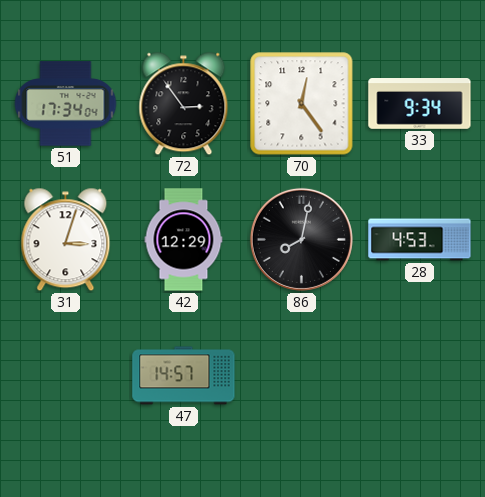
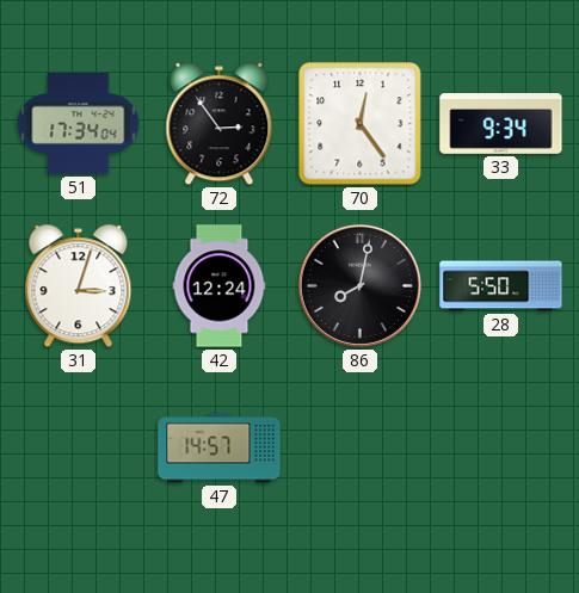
42: 12:29 -> 12:24
28: 4:53 -> 5:50
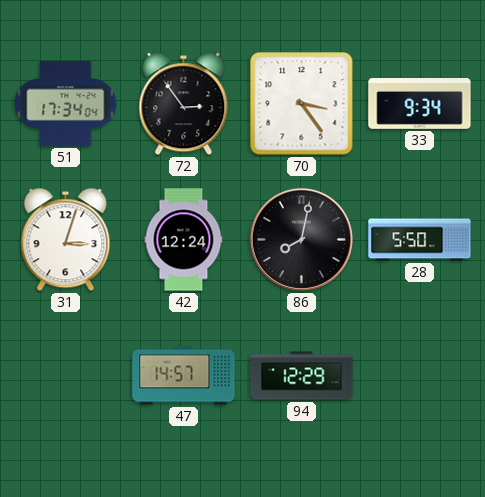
70: 12:24 -> 3:24
94: none -> 12:29
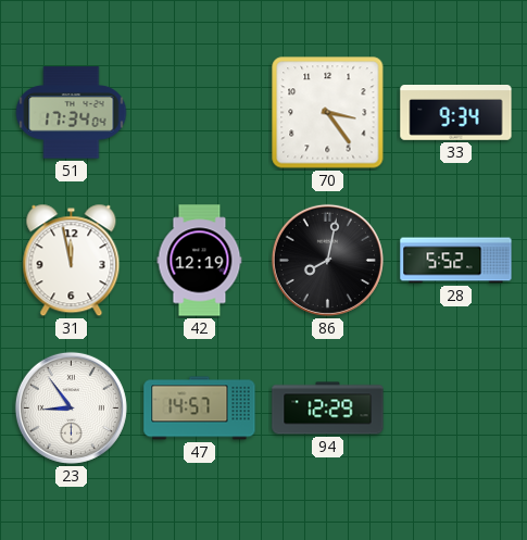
72: 2:54 -> none
31: 3:03 -> 11:58
42: 12:24 -> 12:19
28: 5:50 -> 5:52
23: none -> 8:54
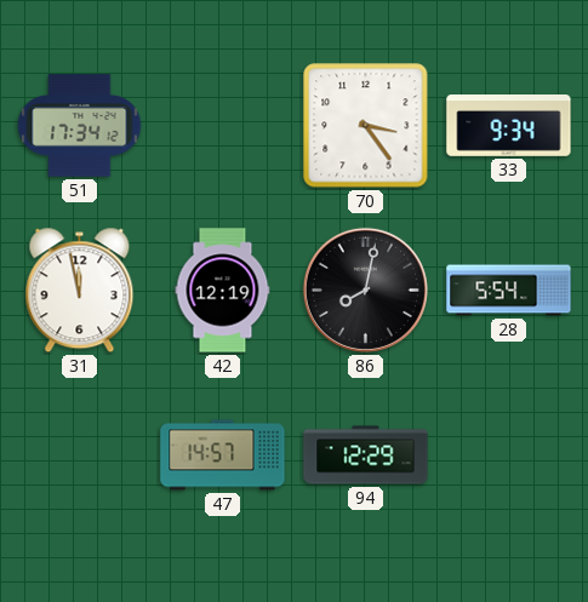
51: 17:34:04 -> 17:34:12
28: 5:52 -> 5:54
23: 8:54 -> none
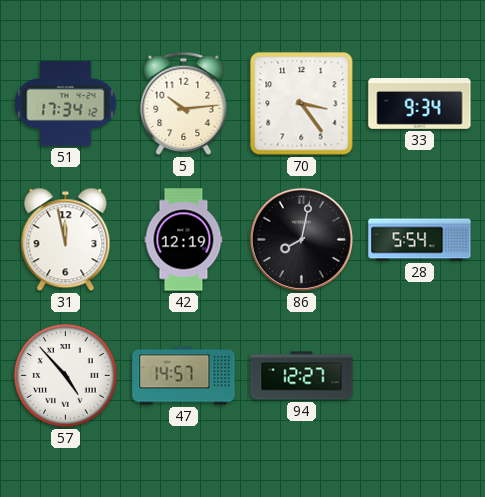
5: none -> 10:14
57: none -> 4:53
94: 12:29 -> 12:27
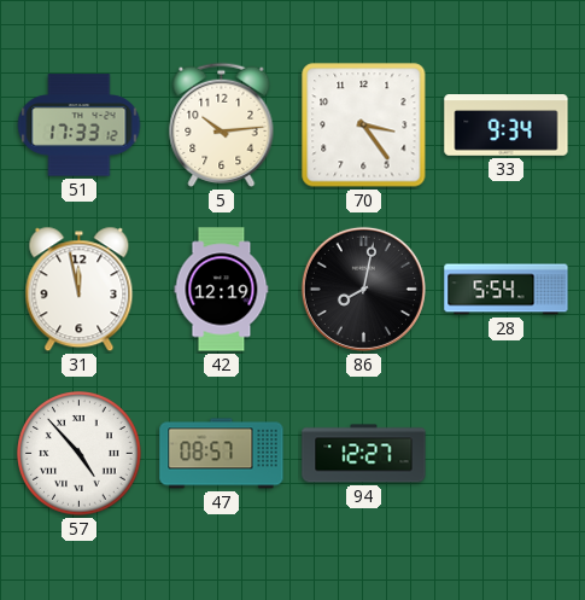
51: 17:34 -> 17:33
47: 14:57 -> 08:57
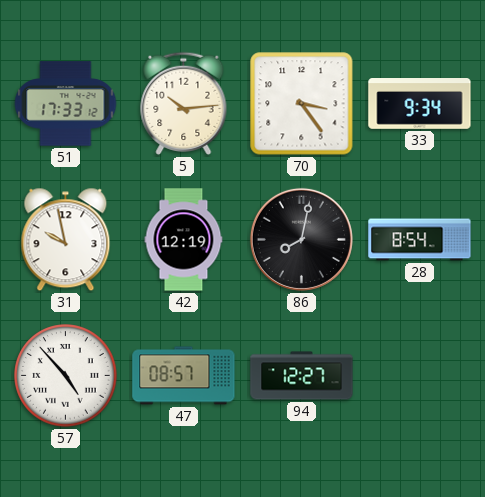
31: 11:58 -> 9:58
28: 5:54 -> 8:54
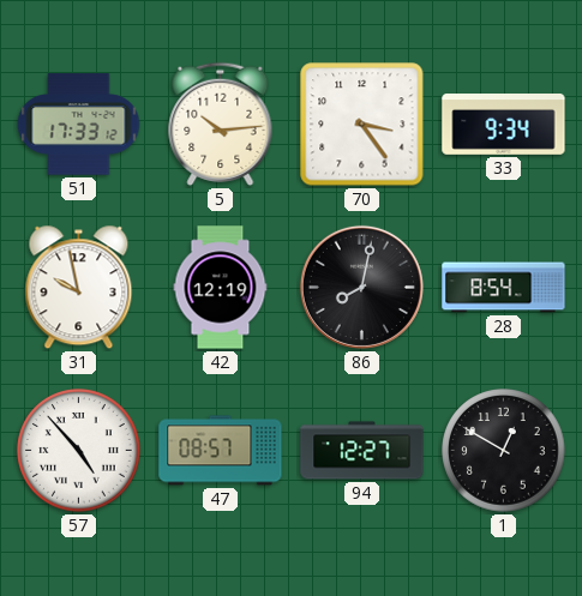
1: none -> 12:50
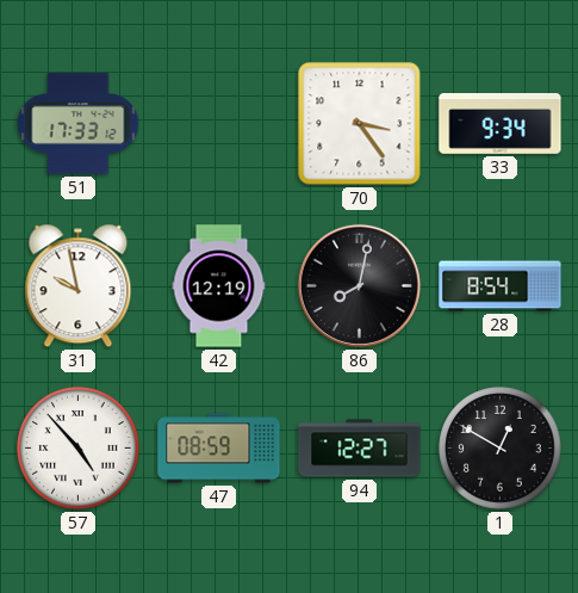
5: 10:14 -> none
47: 08:57 -> 08:59
